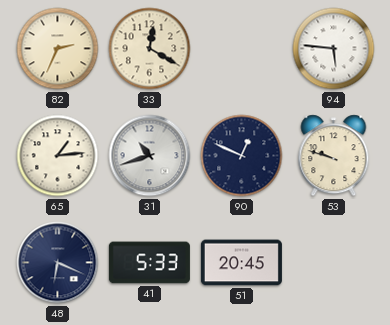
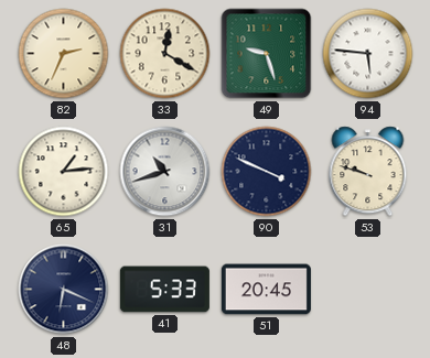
49: none -> 9:27
90: 12:49 -> 3:49
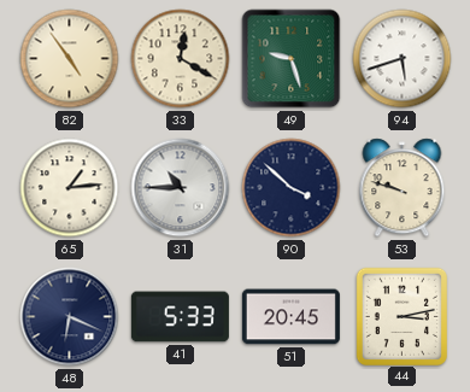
82: 2:34 -> 4:54
94: 5:46 -> 5:42
31: 10:42 -> 10:45
90: 3:49 -> 3:52
44: none -> 3:13
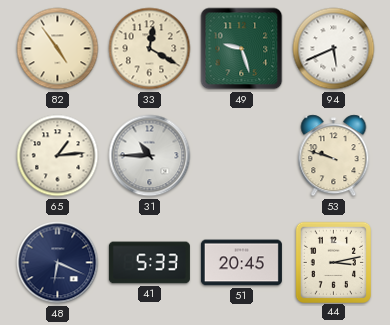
94: 5:42 -> 5:41
90: 3:52 -> none
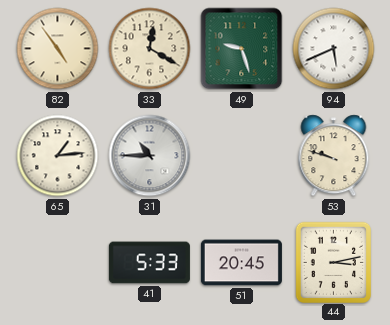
48: 6:19 -> none
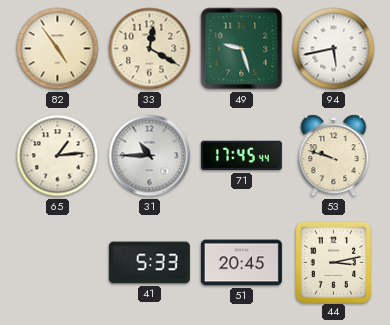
94: 5:41 -> 5:43
71: none -> 17:45
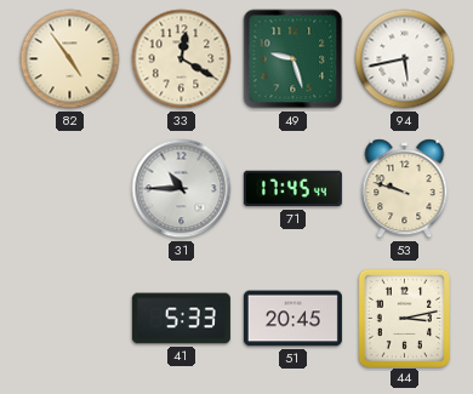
65: 1:14 -> none
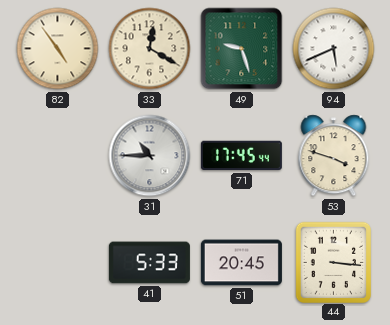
94: 5:43 -> 5:41
53: 9:48 -> 3:48
44: 3:13 -> 3:16
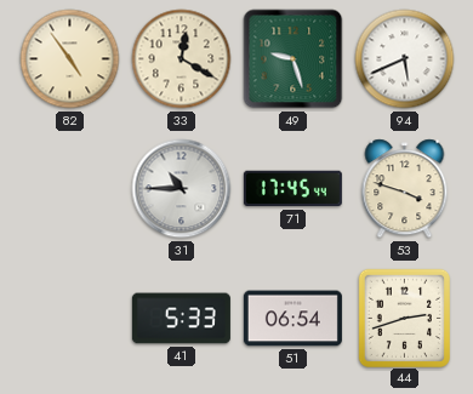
51: 20:45 -> 06:54
44: 3:16 -> 2:42
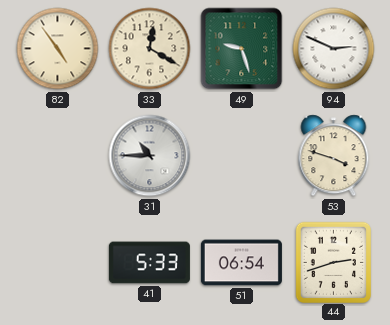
94: 5:41 -> 2:49
71: 17:45 -> none
